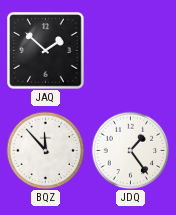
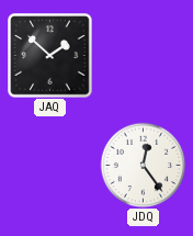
BQZ: 11:53 -> none
JDQ: 1:24 -> 12:24
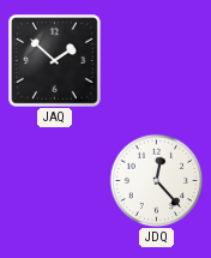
JDQ: 12:24 -> 12:23
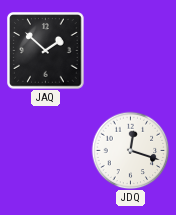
JDQ: 12:23 -> 12:18
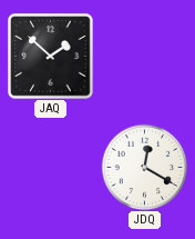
JDQ: 12:18 -> 12:20
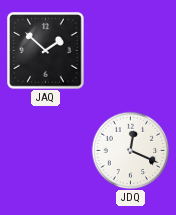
JDQ: 12:20 -> 12:19
